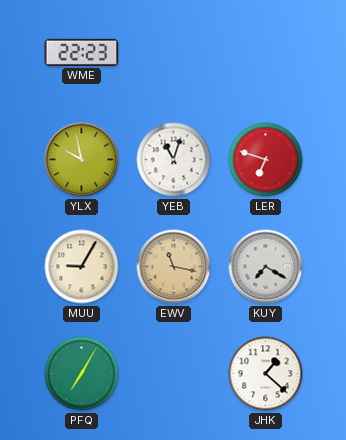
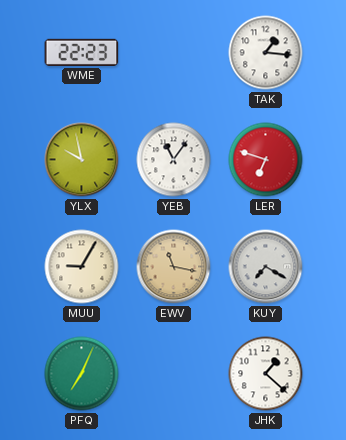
TAK: none -> 1:16
YEB: 11:03 -> 11:06
PFQ: 7:05 -> 7:04
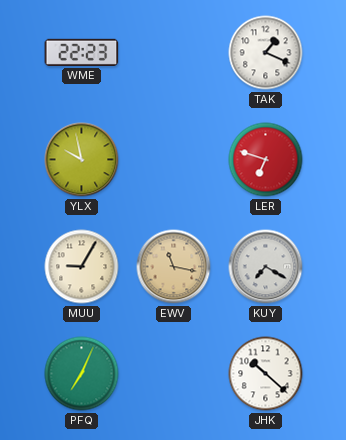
TAK: 1:16 -> 1:19
YEB: 11:06 -> none
JHK: 1:22 -> 10:22
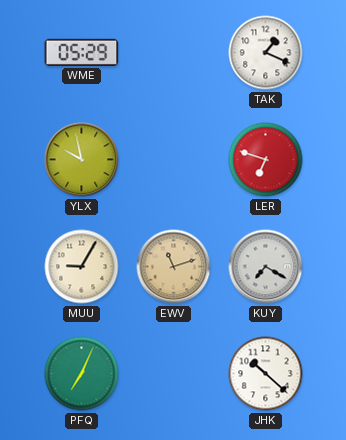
WME: 22:23 -> 05:29
EWV: 11:17 -> 11:12
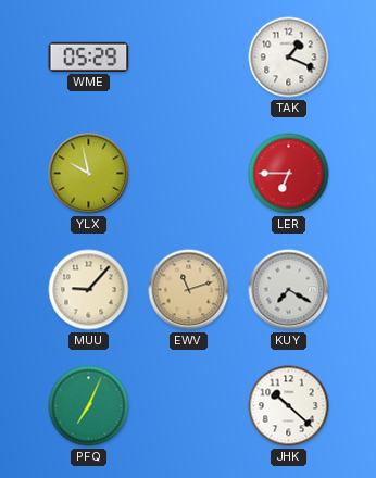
LER: 6:48 -> 6:45
MUU: 9:05 -> 9:07
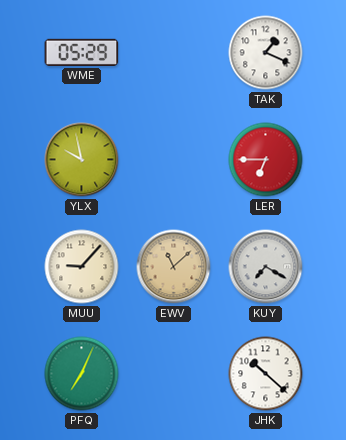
EWV: 11:12 -> 11:08
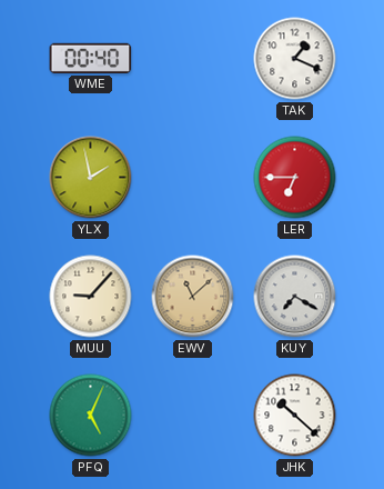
WME: 05:29 -> 00:40
YLX: 9:58 -> 1:58
PFQ: 7:04 -> 5:04
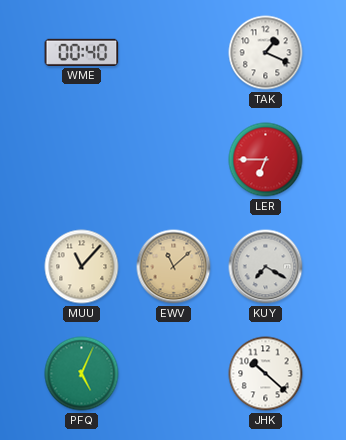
YLX: 1:58 -> none
MUU: 9:07 -> 11:07
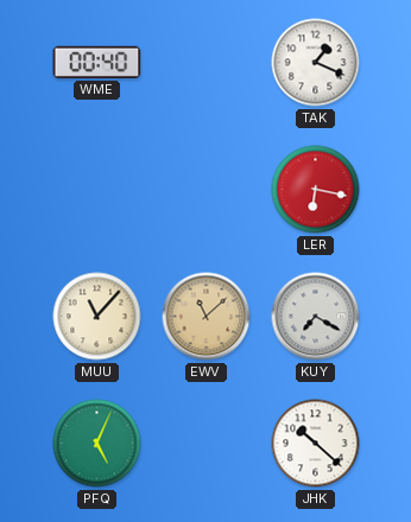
LER: 6:45 -> 6:17
